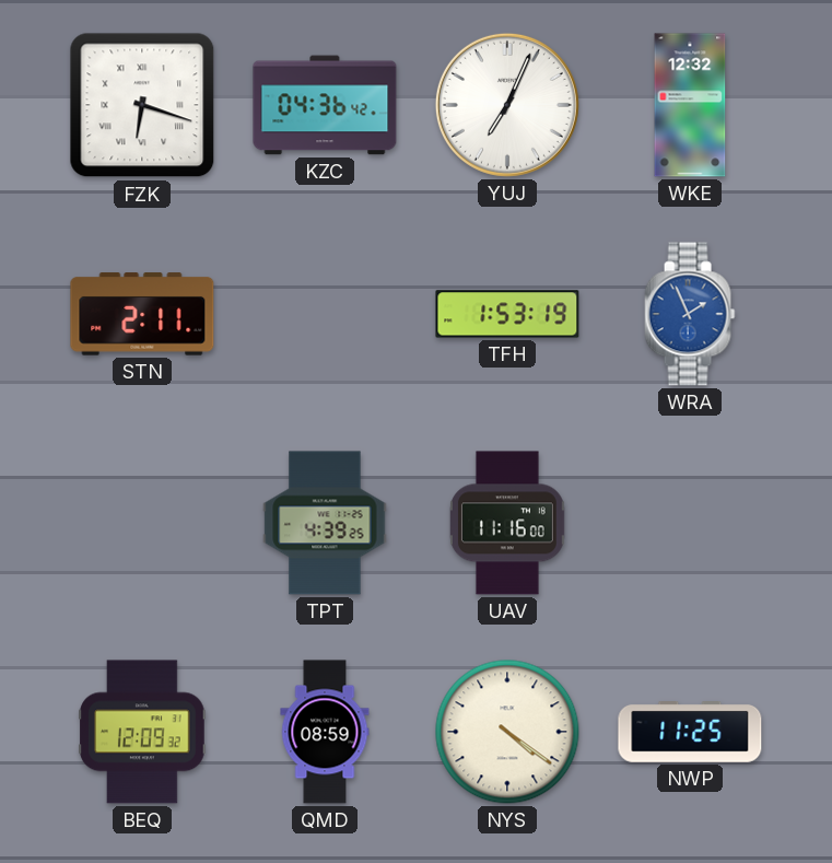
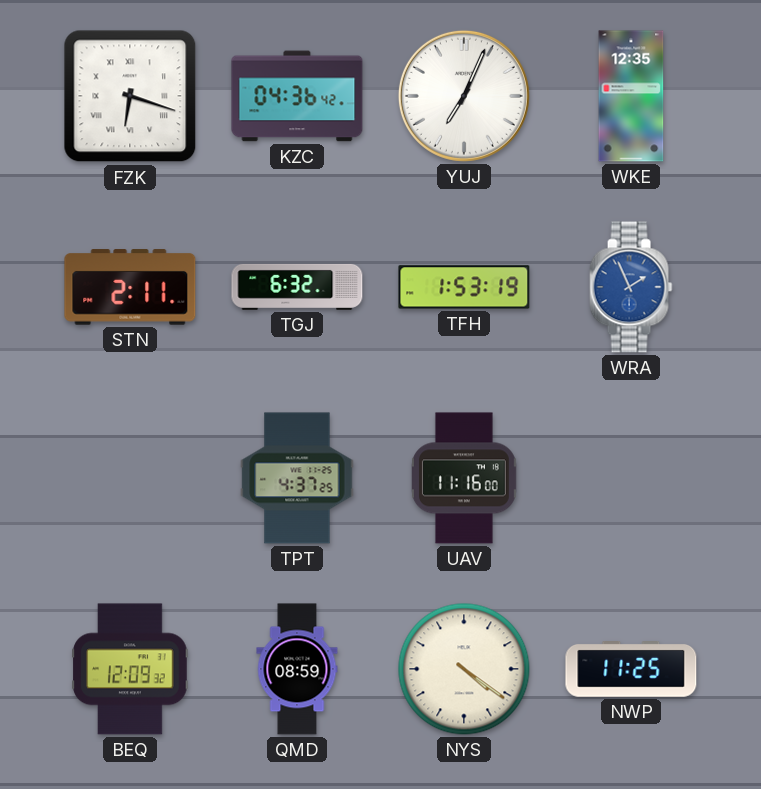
WKE: 12:32 -> 12:35
TGJ: none -> 6:32
TPT: 4:39 -> 4:37
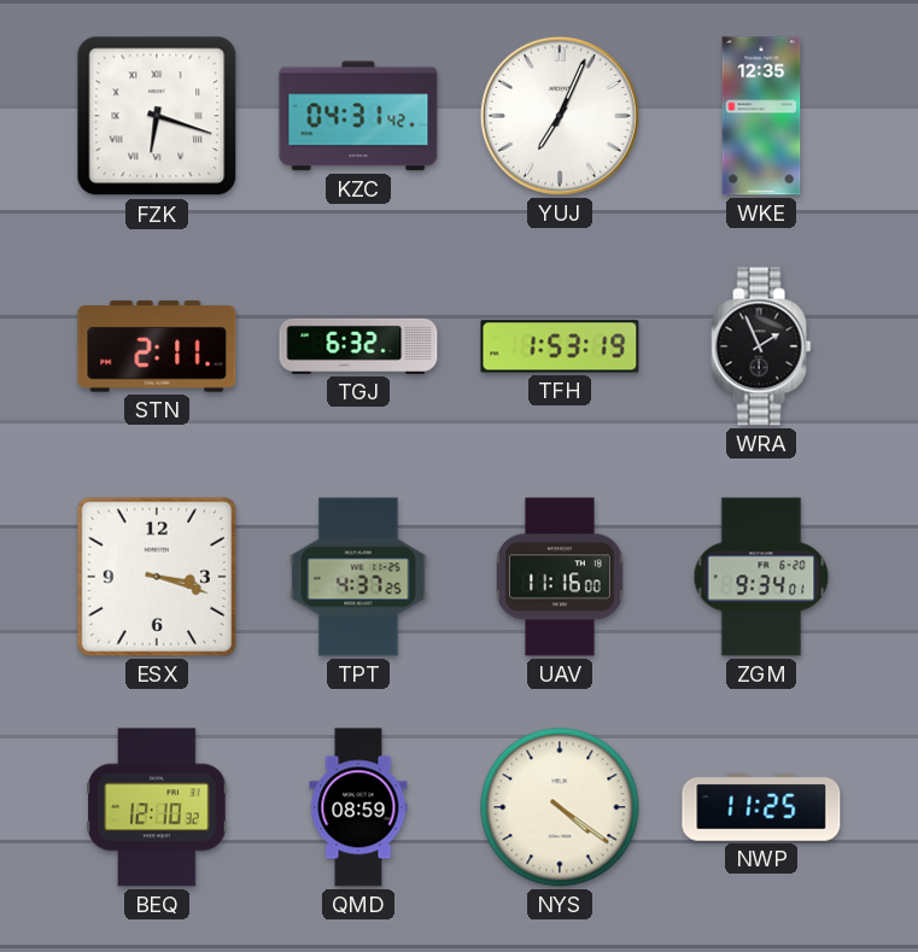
KZC: 04:36 -> 04:31
WRA dial: blue -> black
ESX: none -> 3:18
ZGM: none -> 9:34
BEQ: 12:09 -> 12:10
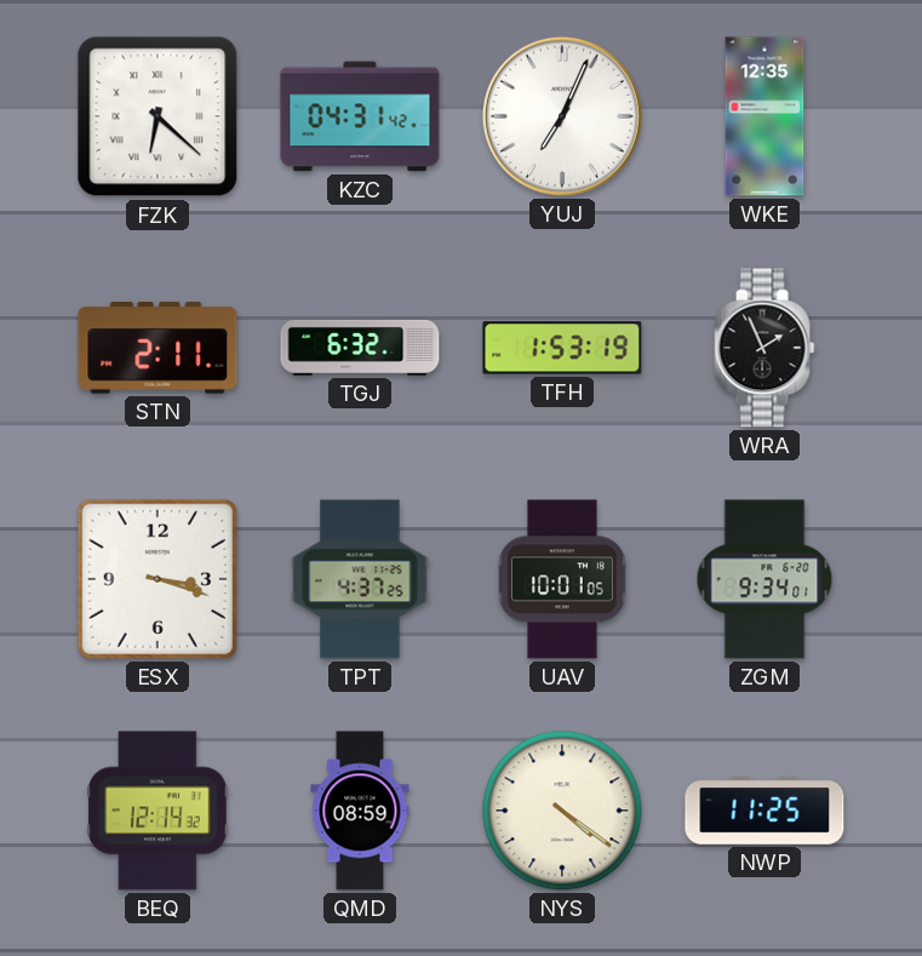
FZK: 6:18 -> 6:22
UAV: 11:16 -> 10:01
BEQ: 12:10 -> 12:14
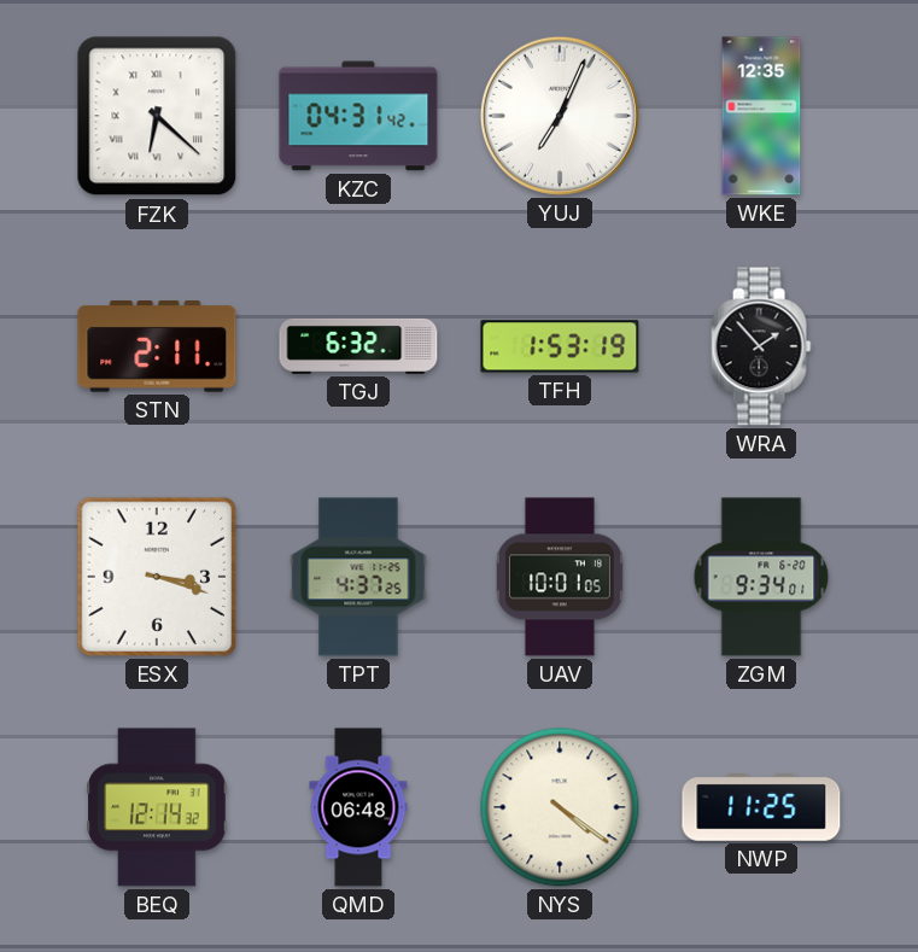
WRA: 1:56 -> 1:53
QMD: 08:59 -> 06:48
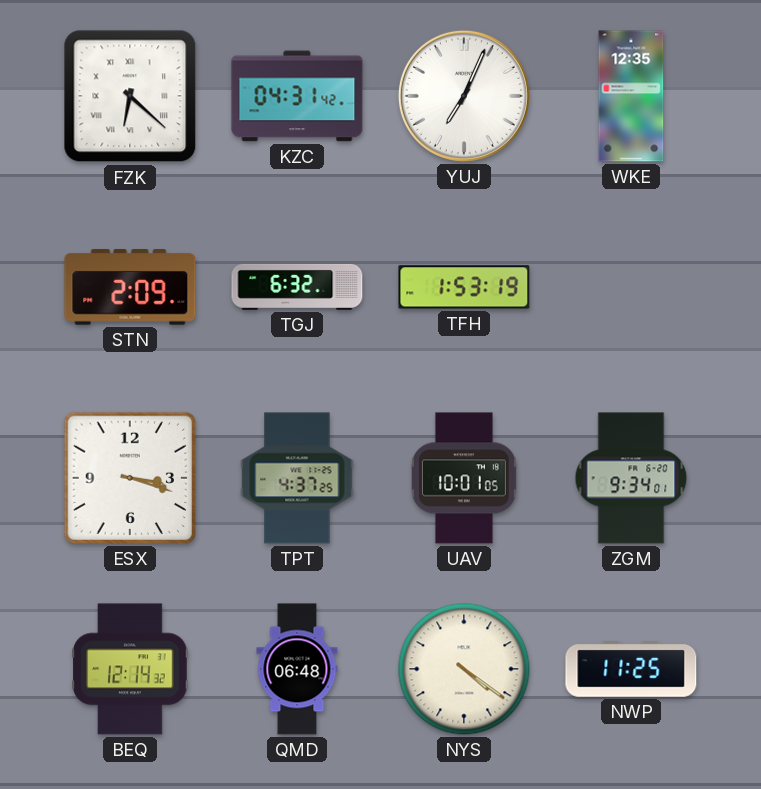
STN: 2:11 -> 2:09
WRA: 1:53 -> none
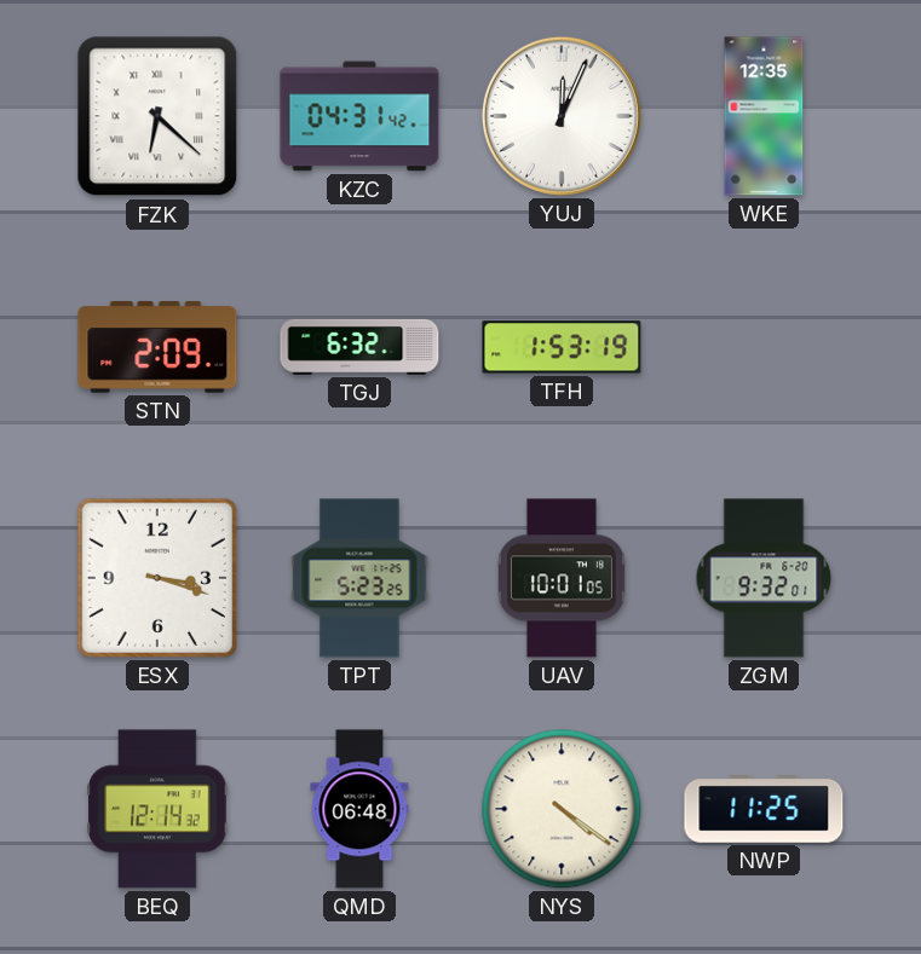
YUJ: 7:04 -> 12:04
TPT: 4:37 -> 5:23
ZGM: 9:34 -> 9:32
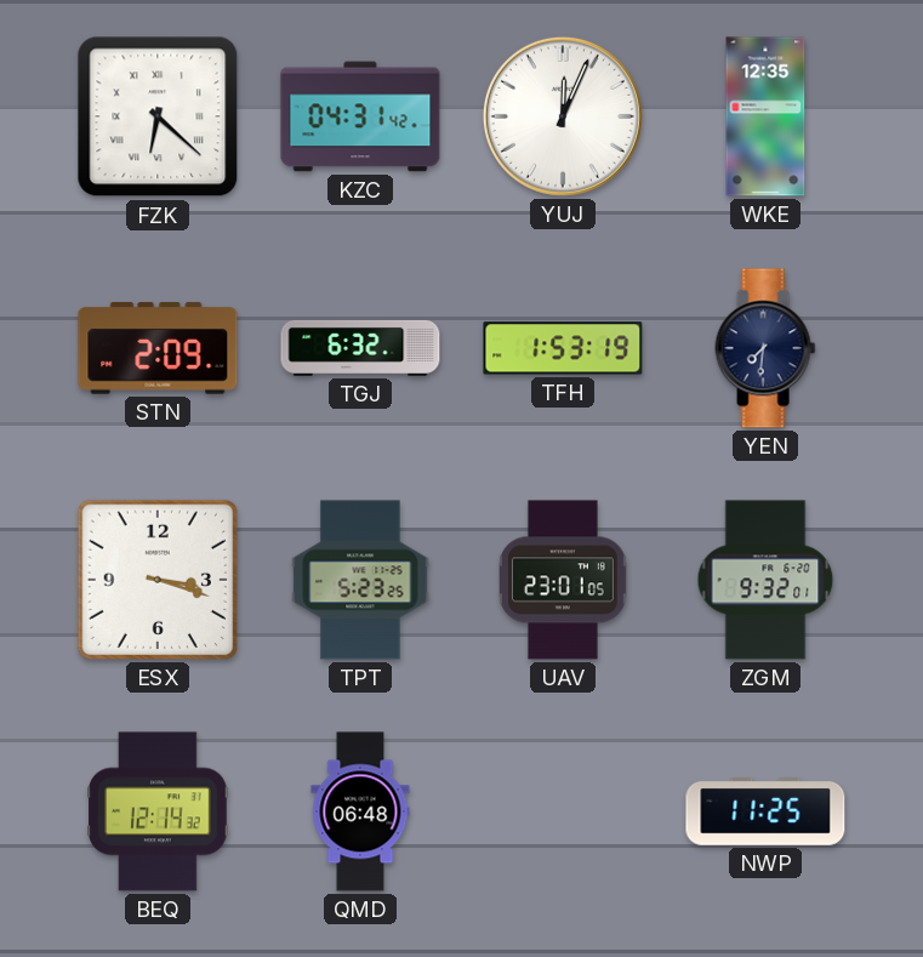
YEN: none -> 7:31
UAV: 10:01 -> 23:01
NYS: 4:21 -> none
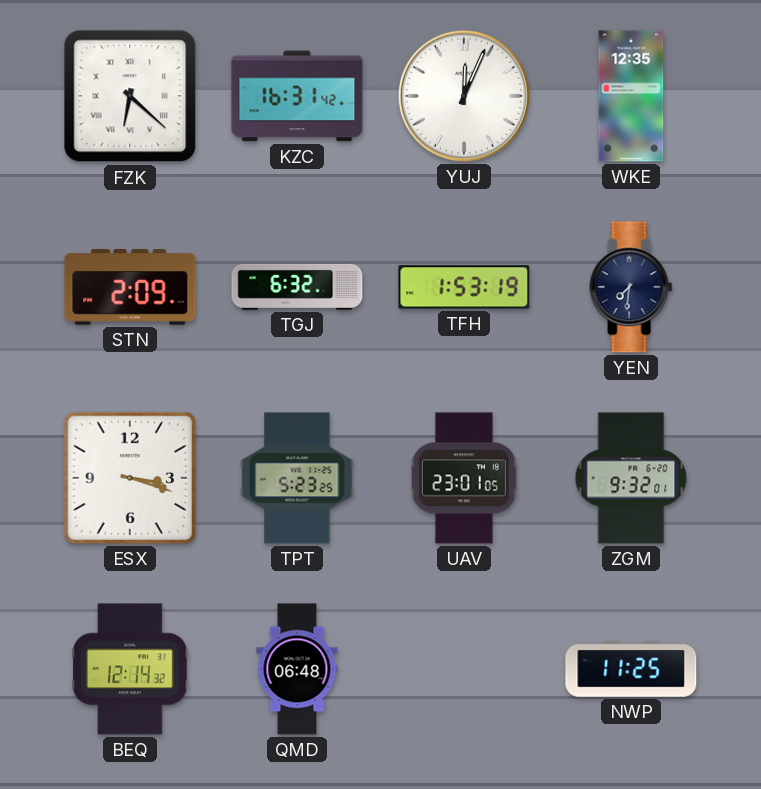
KZC: 04:31 -> 16:31
